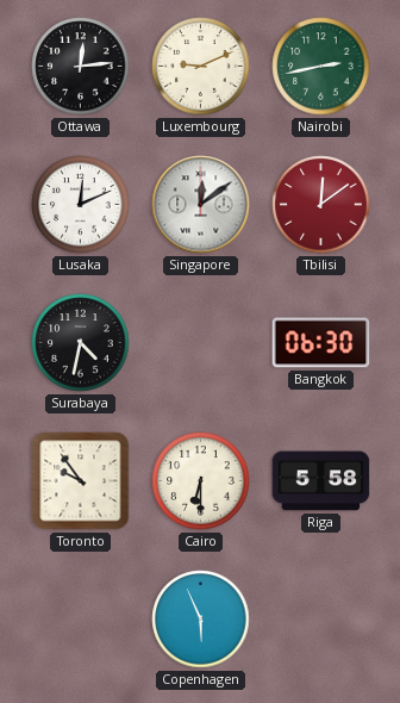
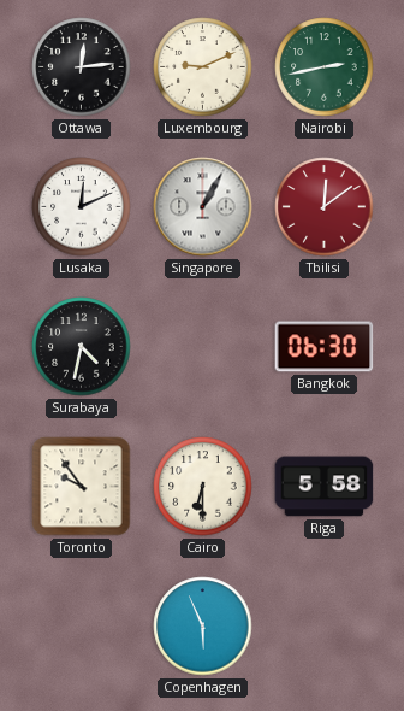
Singapore: 12:09 -> 1:05
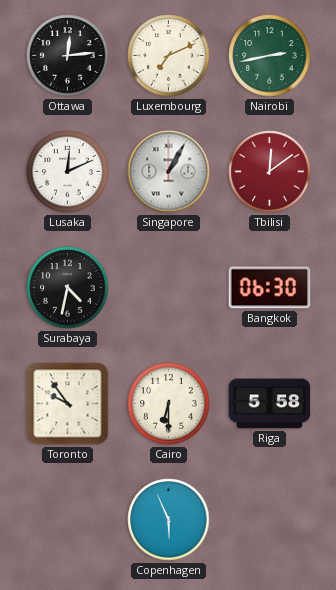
Luxembourg: 9:11 -> 7:11
